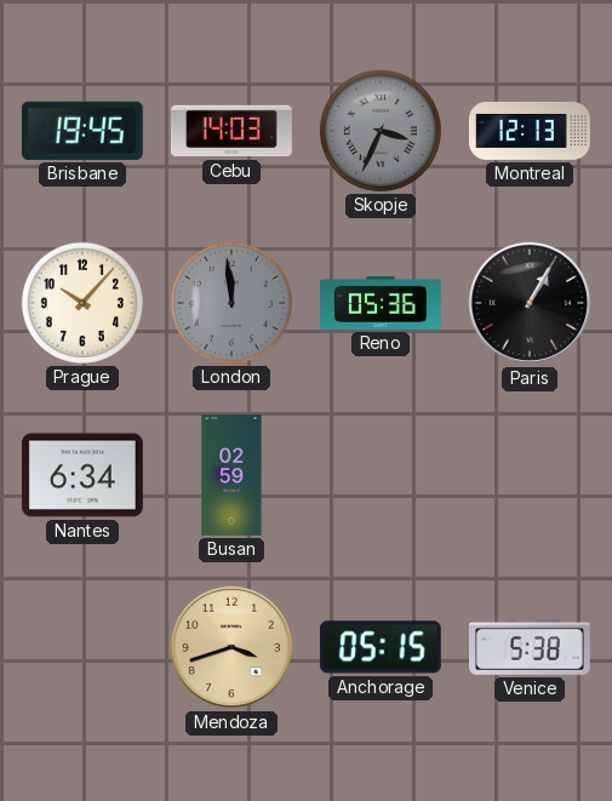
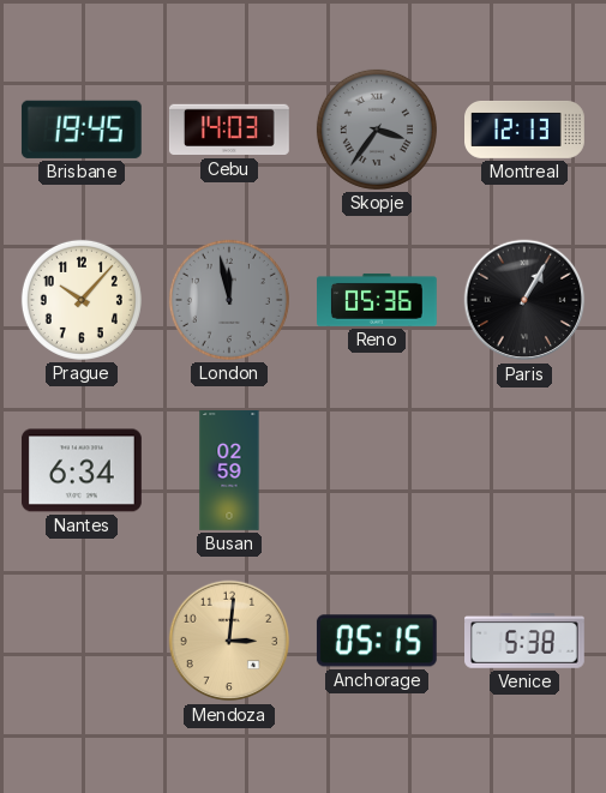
Skopje: 3:34 -> 3:36
London: 11:59 -> 11:58
Mendoza: 3:42 -> 3:01
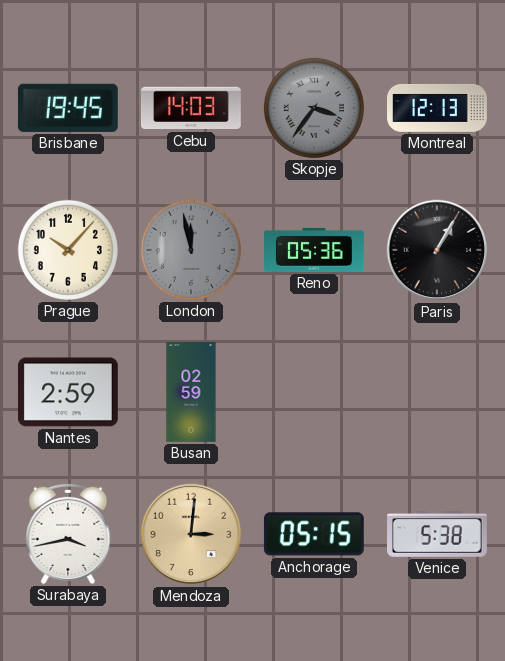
Nantes: 6:34 -> 2:59
Surabaya: none -> 3:43
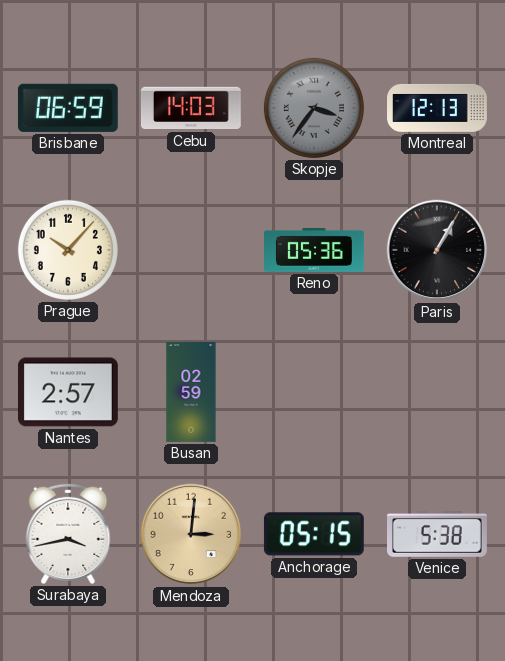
Brisbane: 19:45 -> 06:59
London: 11:58 -> none
Nantes: 2:59 -> 2:57
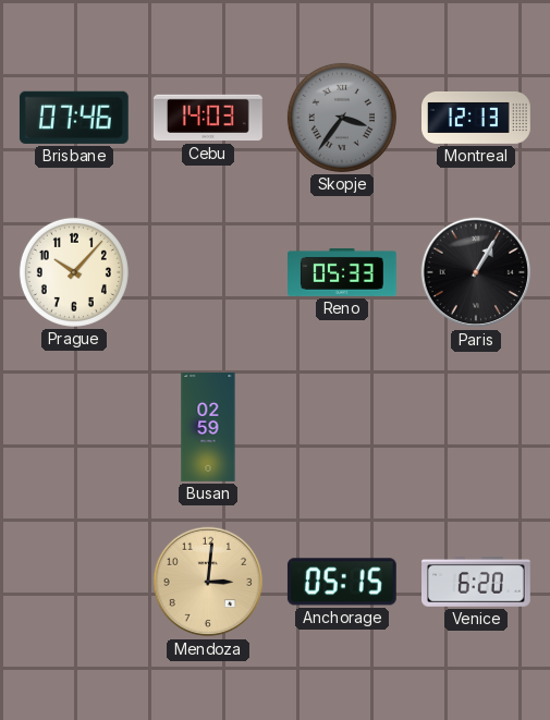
Brisbane: 06:59 -> 07:46
Reno: 05:36 -> 05:33
Nantes: 2:57 -> none
Surabaya: 3:43 -> none
Venice: 5:38 -> 6:20
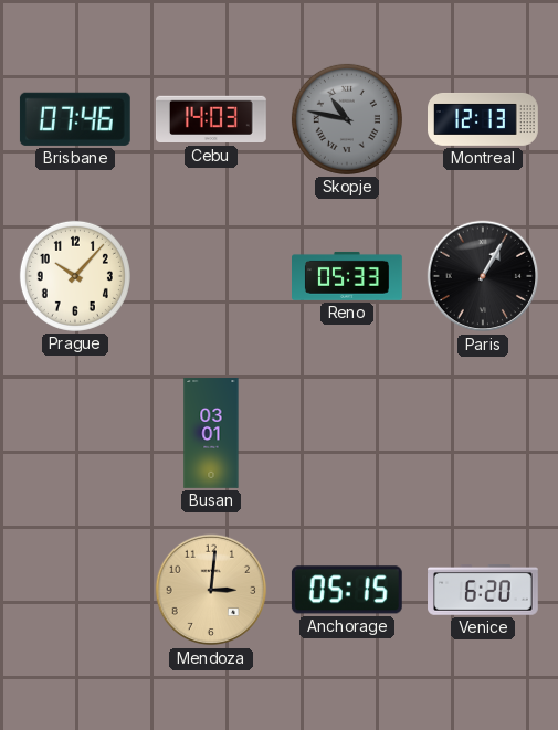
Skopje: 3:36 -> 10:47
Busan: 02:59 -> 03:01
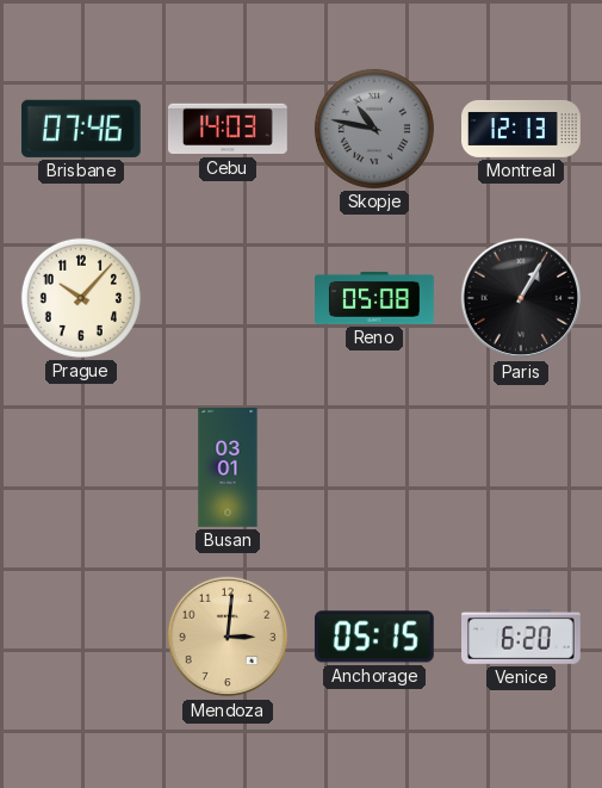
Reno: 05:33 -> 05:08
